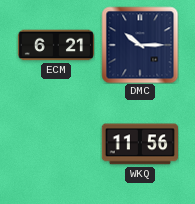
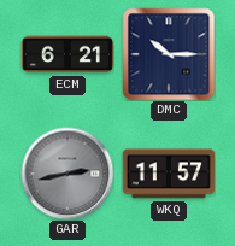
GAR: none -> 2:43
WKQ: 11:56 -> 11:57
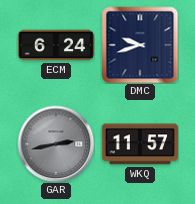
ECM: 6:21 -> 6:24
DMC: 10:15 -> 9:42
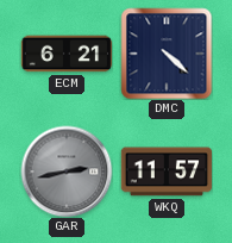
ECM: 6:24 -> 6:21
DMC: 9:42 -> 4:22
